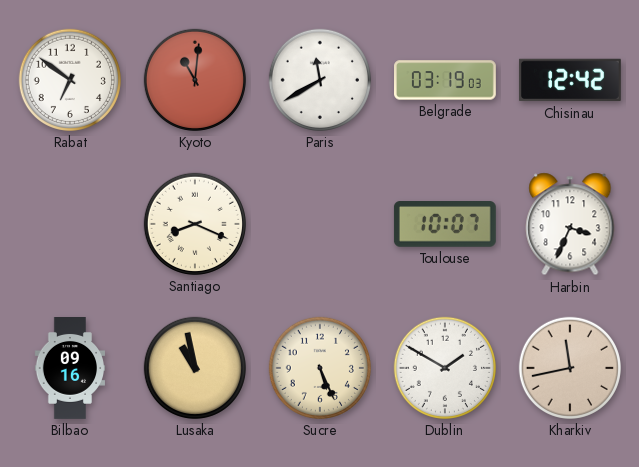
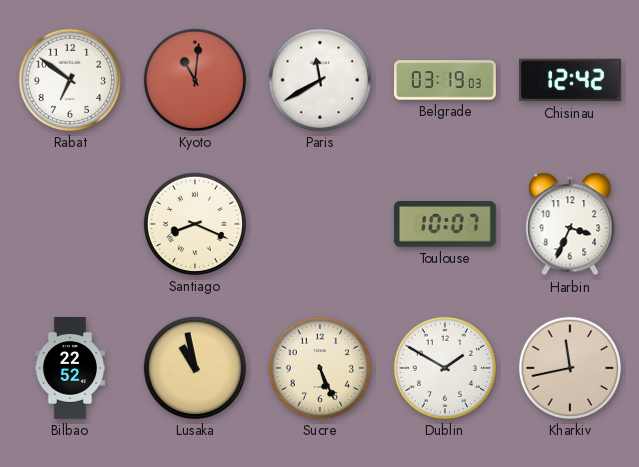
Bilbao: 09:16 -> 22:52
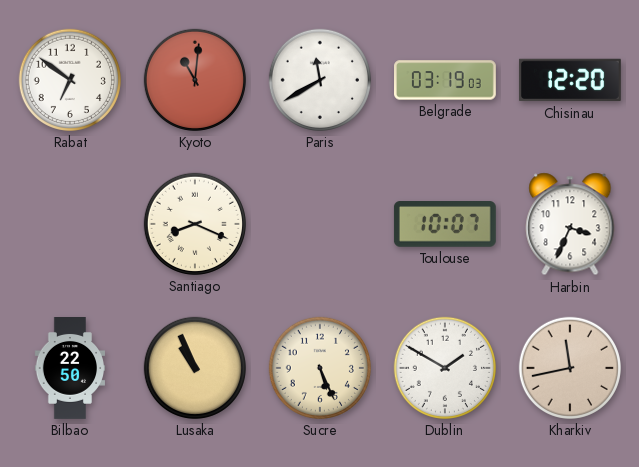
Chisinau: 12:42 -> 12:20
Bilbao: 22:52 -> 22:50
Lusaka: 10:58 -> 10:56
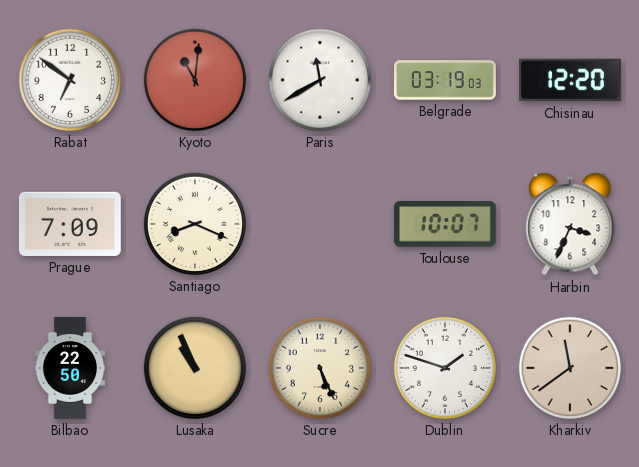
Prague: none -> 7:09
Dublin: 1:50 -> 1:48
Kharkiv: 11:43 -> 11:39
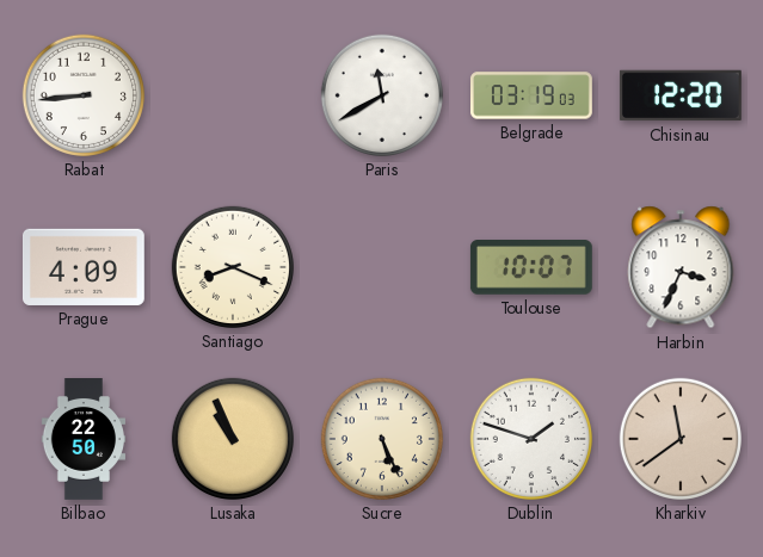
Rabat: 6:51 -> 8:44
Kyoto: 11:01 -> none
Prague: 7:09 -> 4:09
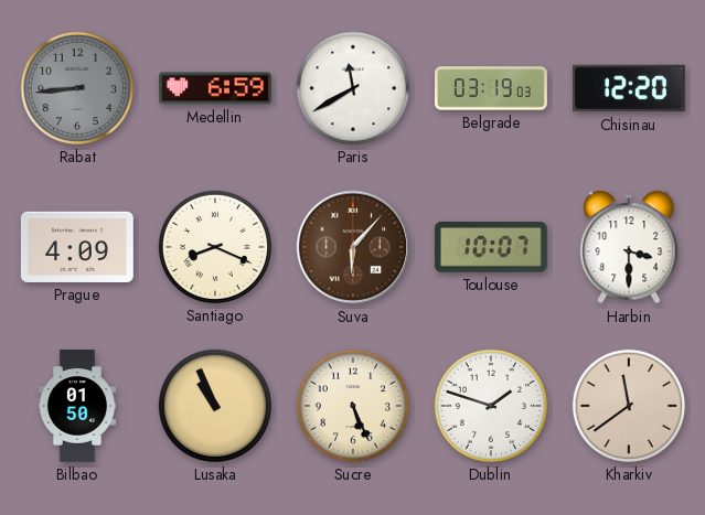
Rabat dial: white -> grey
Medellin: none -> 6:59
Suva: none -> 6:07
Harbin: 3:34 -> 3:30
Bilbao: 22:50 -> 01:50
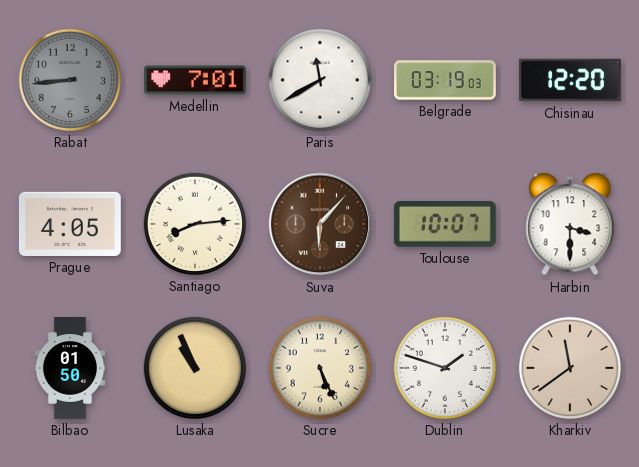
Medellin: 6:59 -> 7:01
Prague: 4:09 -> 4:05
Santiago: 8:19 -> 8:14
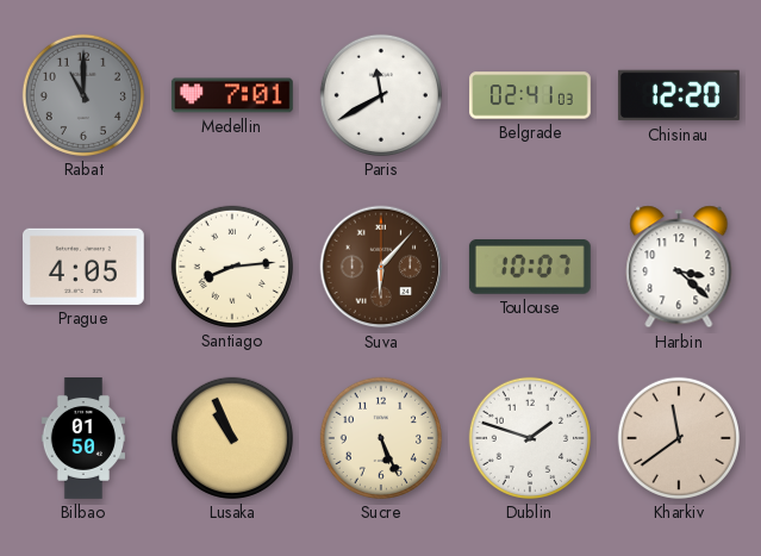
Rabat: 8:44 -> 11:00
Belgrade: 03:19 -> 02:41
Harbin: 3:30 -> 3:22
